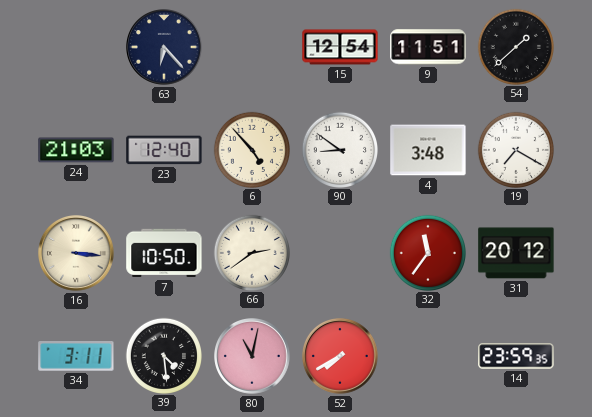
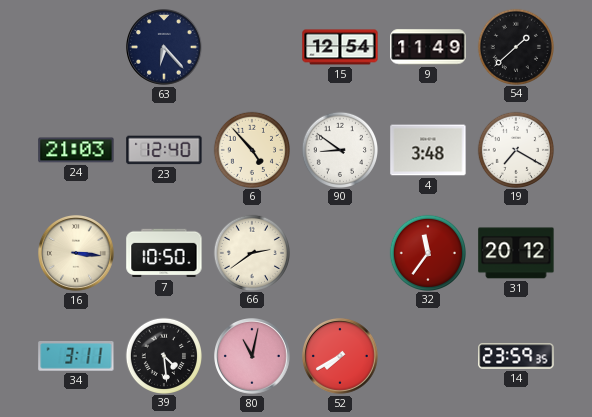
9: 11:51 -> 11:49
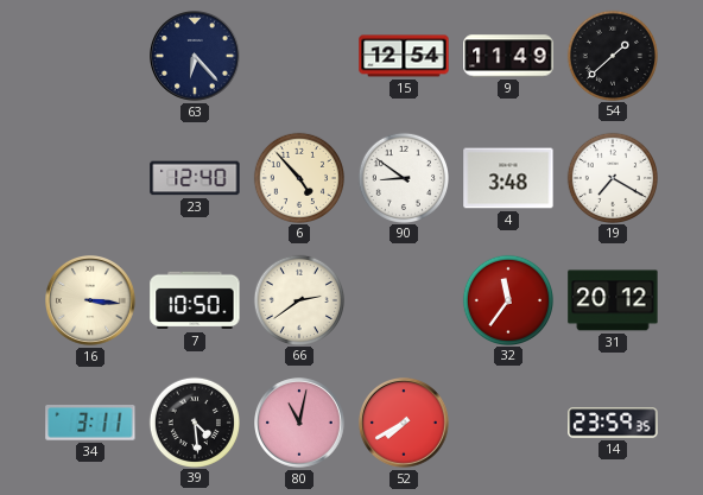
24: 21:03 -> none
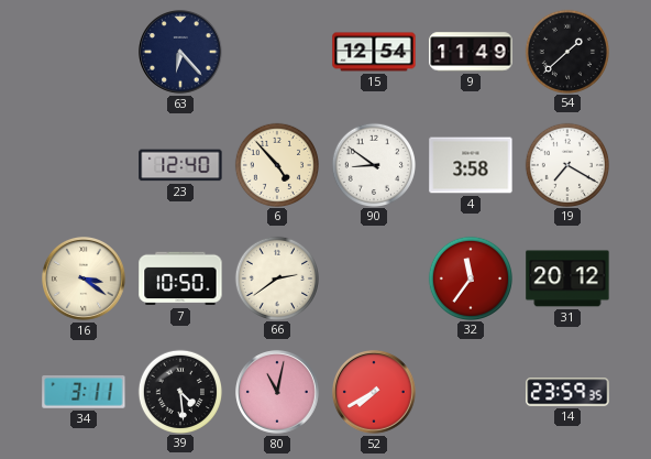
4: 3:48 -> 3:58
16: 3:16 -> 3:21
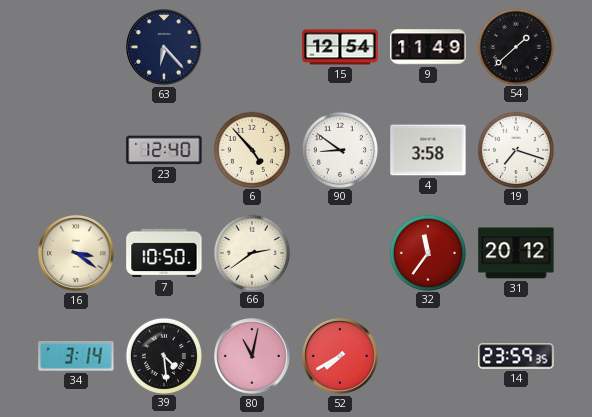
19: 7:20 -> 7:18
34: 3:11 -> 3:14
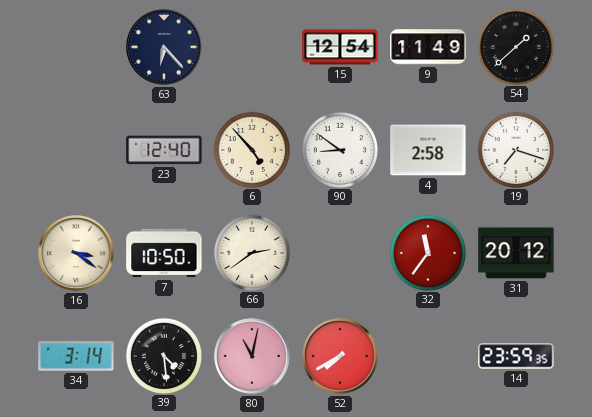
4: 3:58 -> 2:58
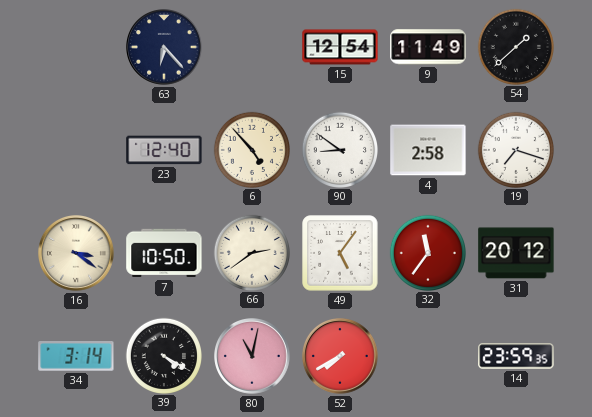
49: none -> 5:06
39: 4:29 -> 4:20
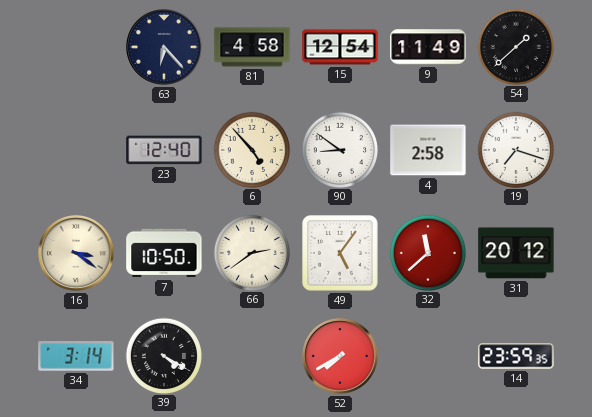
81: none -> 4:58
32: 11:36 -> 11:38
80: 11:02 -> none
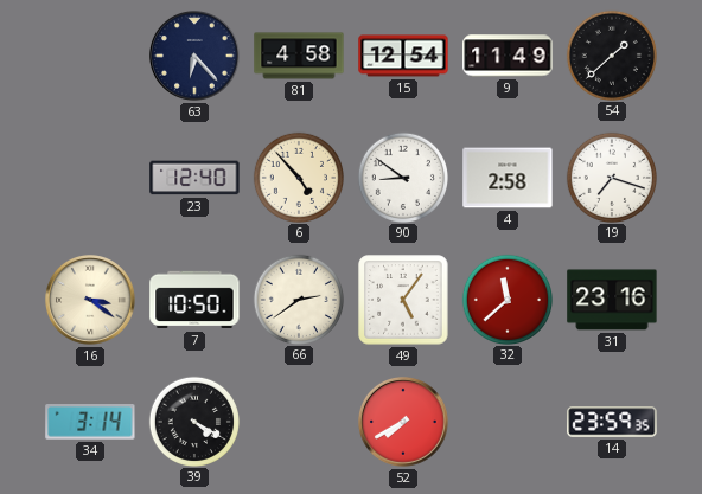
31: 20:12 -> 23:16
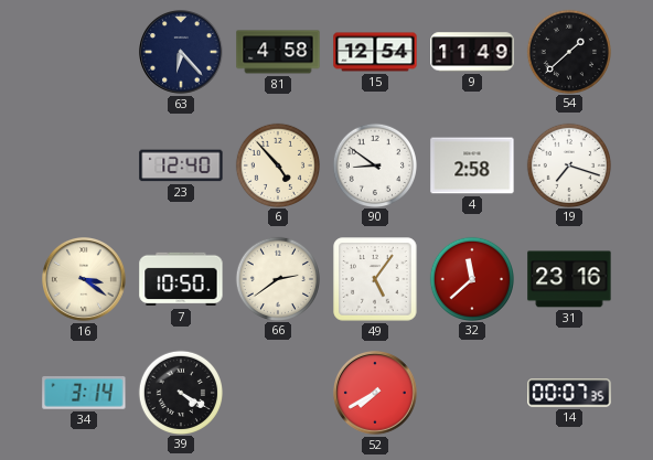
14: 23:59 -> 00:07
